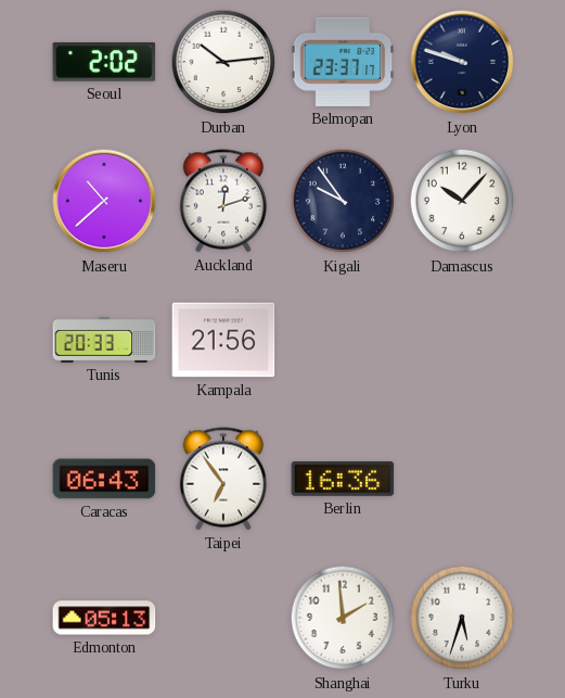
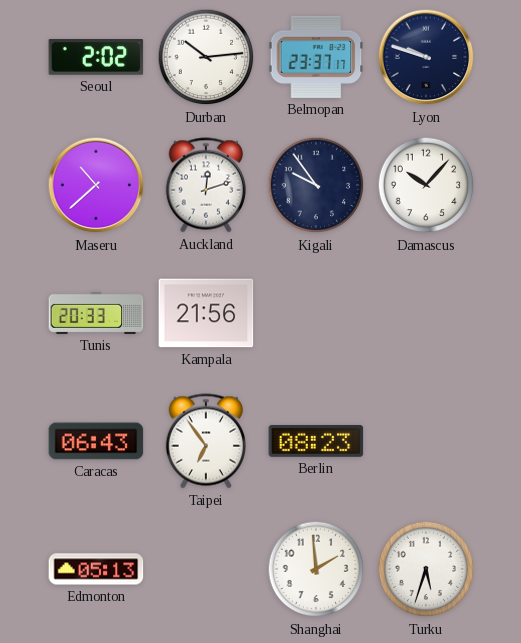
Berlin: 16:36 -> 08:23
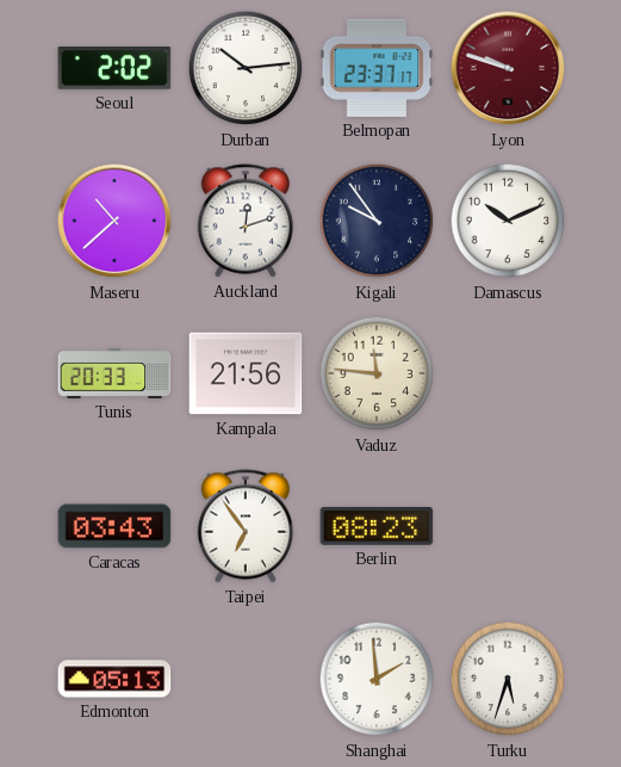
Lyon dial: navy -> burgundy
Damascus: 10:07 -> 10:11
Vaduz: none -> 11:46
Caracas: 06:43 -> 03:43
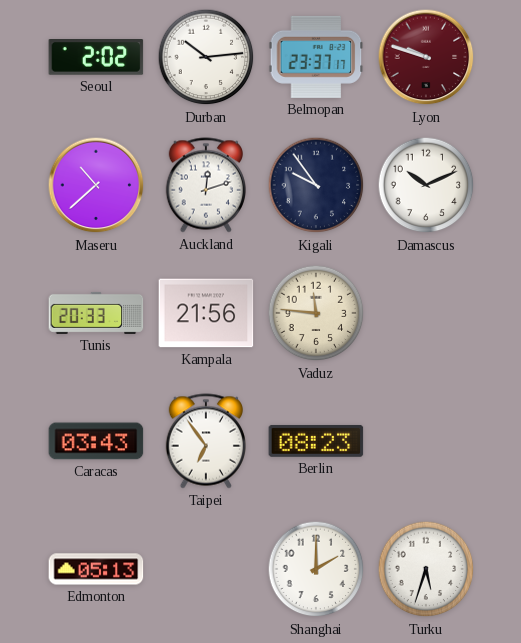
Shanghai: 1:59 -> 2:00
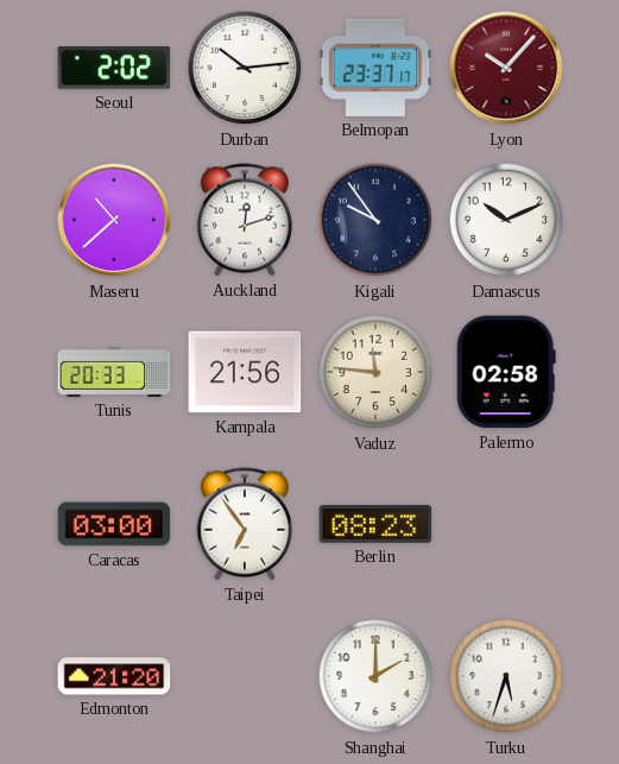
Lyon: 9:48 -> 10:07
Palermo: none -> 02:58
Caracas: 03:43 -> 03:00
Edmonton: 05:13 -> 21:20
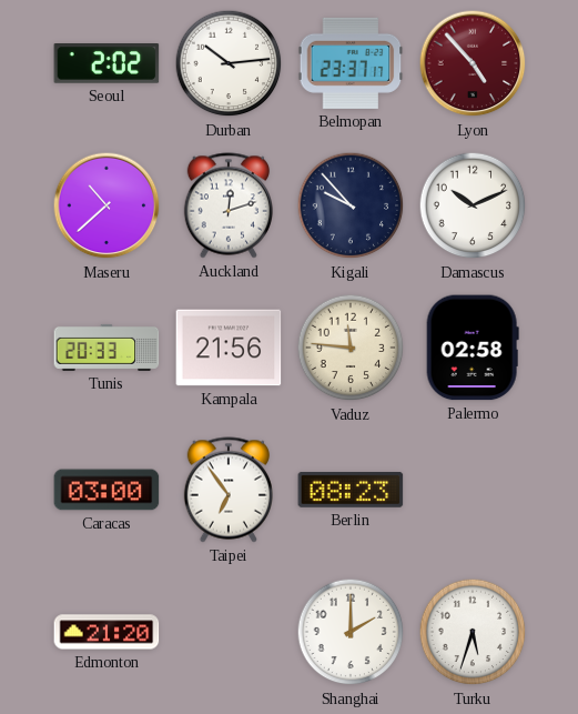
Lyon: 10:07 -> 4:53
Kigali: 9:54 -> 9:53
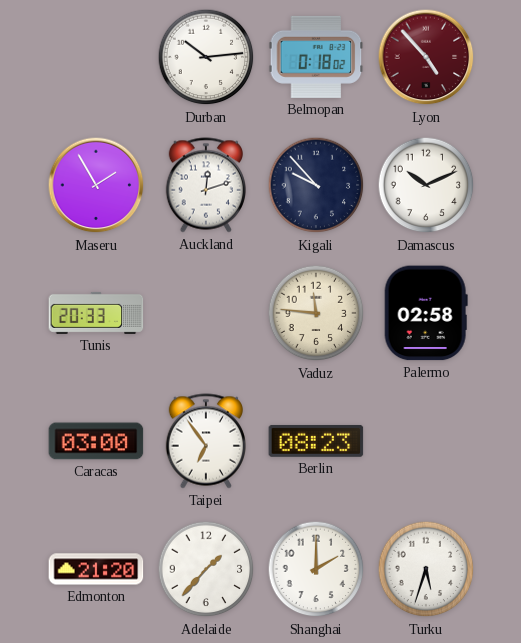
Seoul: 2:02 -> none
Belmopan: 23:37 -> 0:18
Maseru: 10:38 -> 1:55
Kampala: 21:56 -> none
Adelaide: none -> 1:37
